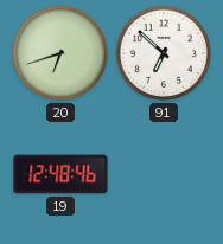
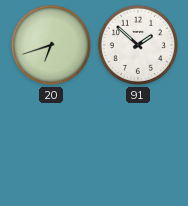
91: 6:52 -> 1:52
19: 12:48 -> none
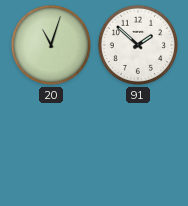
20: 6:42 -> 11:03
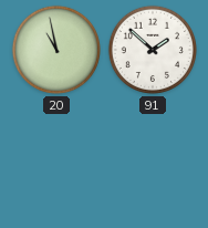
20: 11:03 -> 10:58
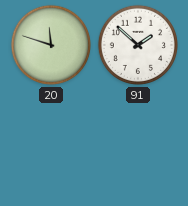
20: 10:58 -> 11:48
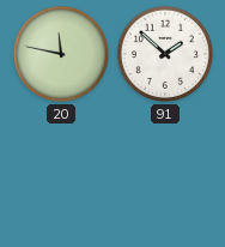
20: 11:48 -> 11:47
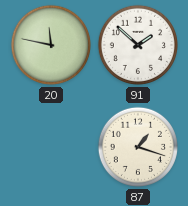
87: none -> 1:18
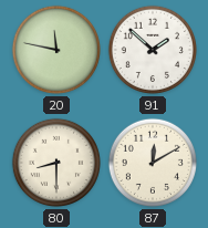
80: none -> 8:30
87: 1:18 -> 12:10
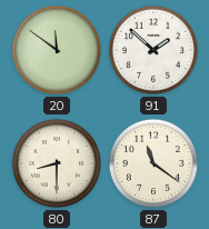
20: 11:47 -> 11:51
87: 12:10 -> 11:21
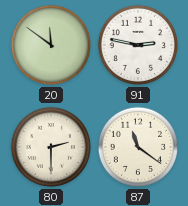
91: 1:52 -> 2:47
80: 8:30 -> 2:30
